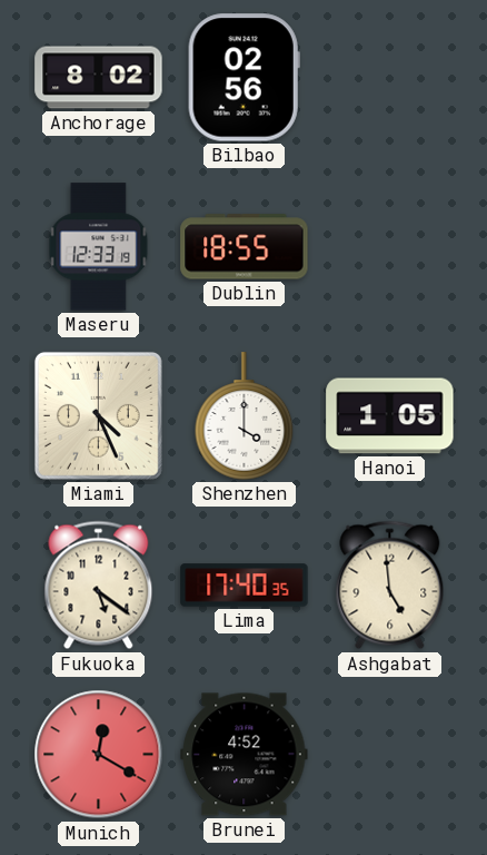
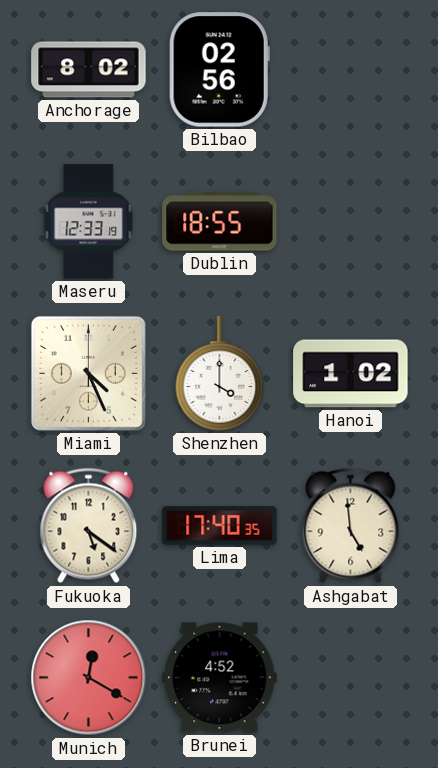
Hanoi: 1:05 -> 1:02
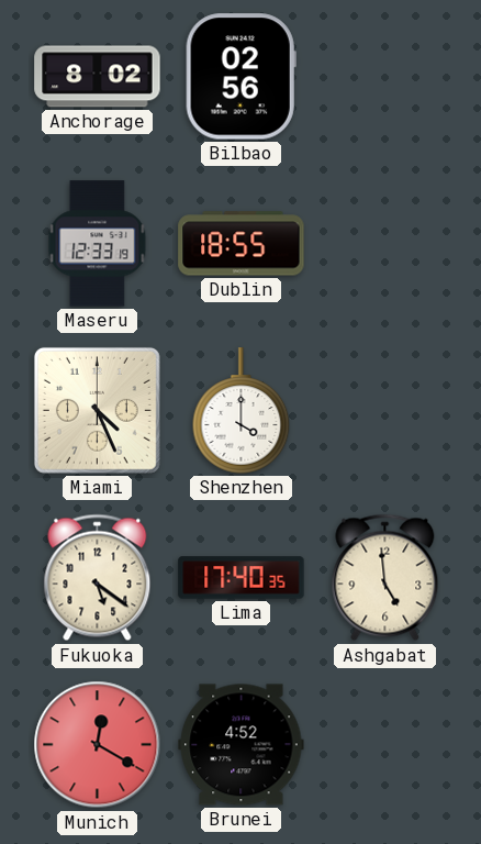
Hanoi: 1:02 -> none
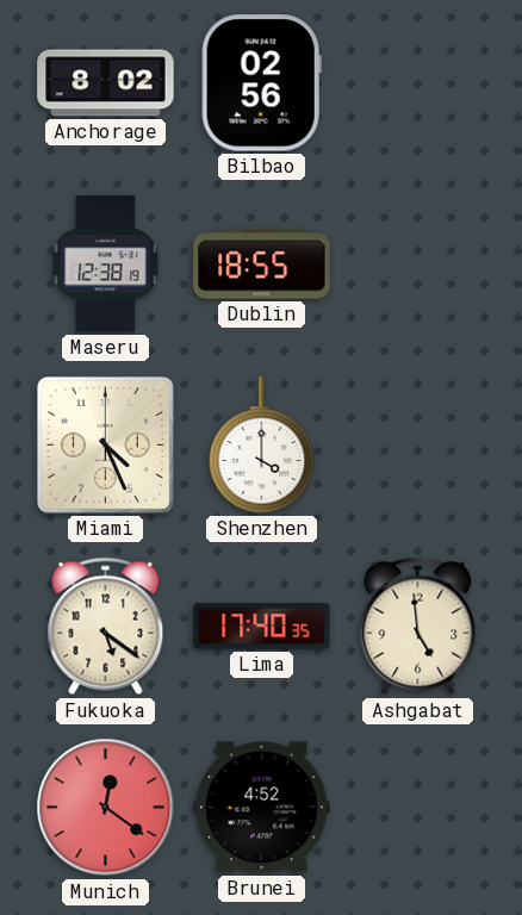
Maseru: 12:33 -> 12:38
Munich: 12:20 -> 12:21
